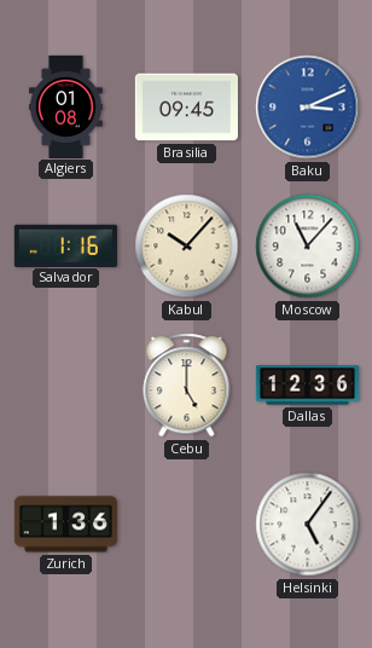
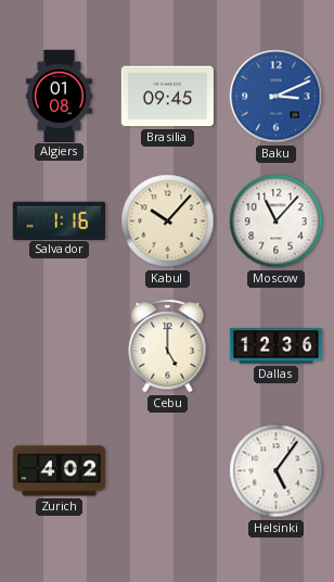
Zurich: 1:36 -> 4:02
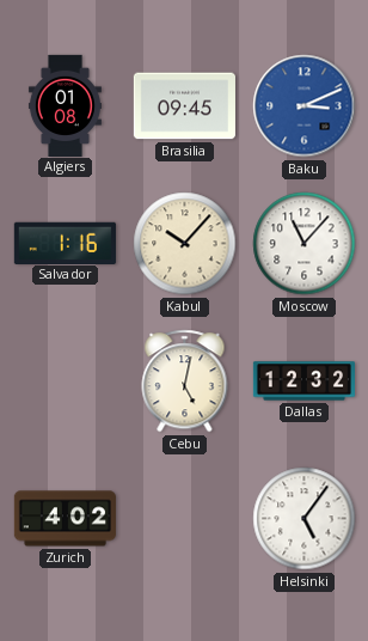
Cebu: 5:00 -> 5:02
Dallas: 12:36 -> 12:32
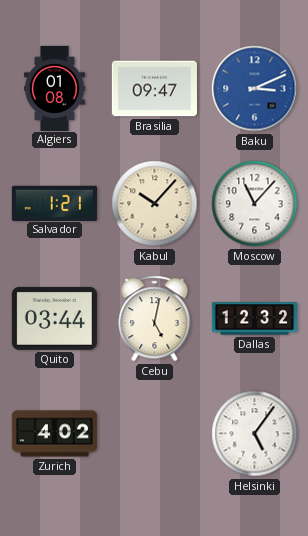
Brasilia: 09:45 -> 09:47
Salvador: 1:16 -> 1:21
Quito: none -> 03:44
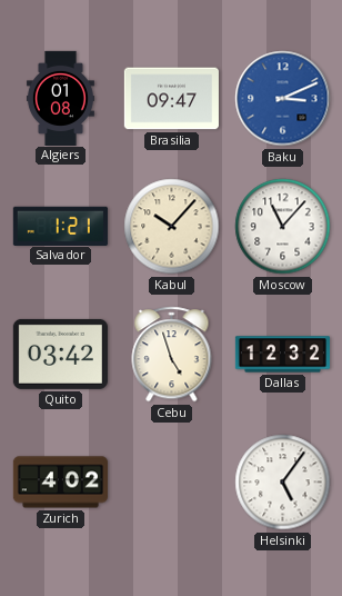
Quito: 03:44 -> 03:42
Cebu: 5:02 -> 4:57
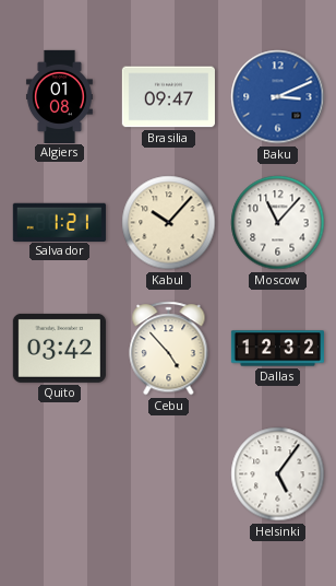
Cebu: 4:57 -> 4:53
Zurich: 4:02 -> none
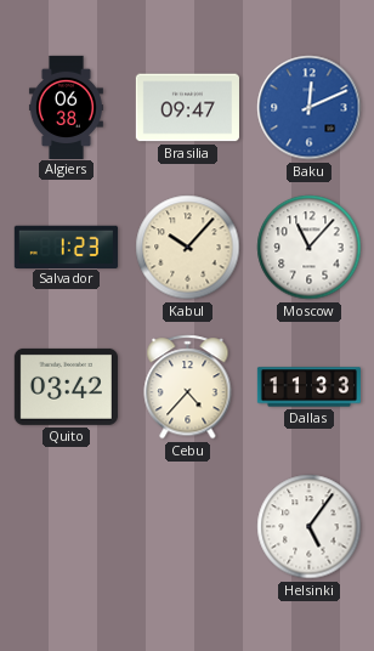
Algiers: 01:08 -> 06:38
Baku: 3:11 -> 12:11
Salvador: 1:21 -> 1:23
Cebu: 4:53 -> 4:37
Dallas: 12:32 -> 11:33
